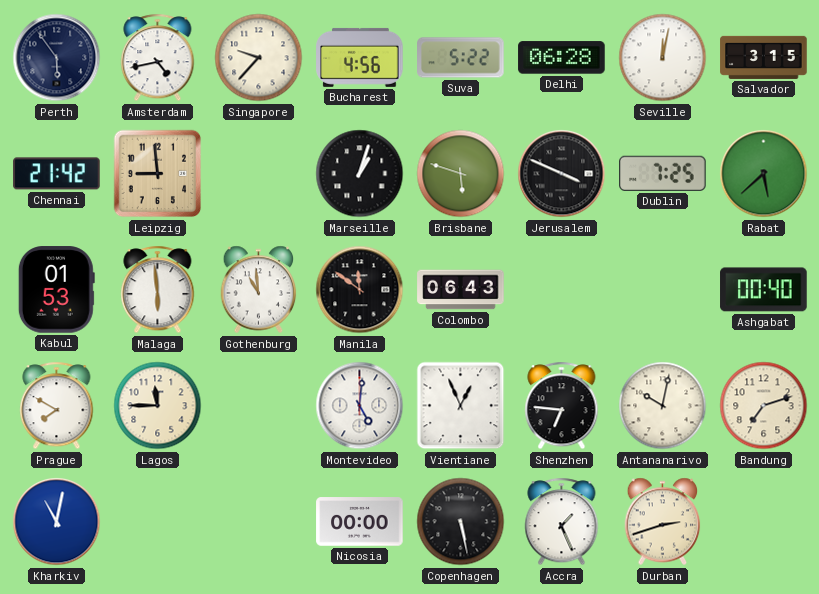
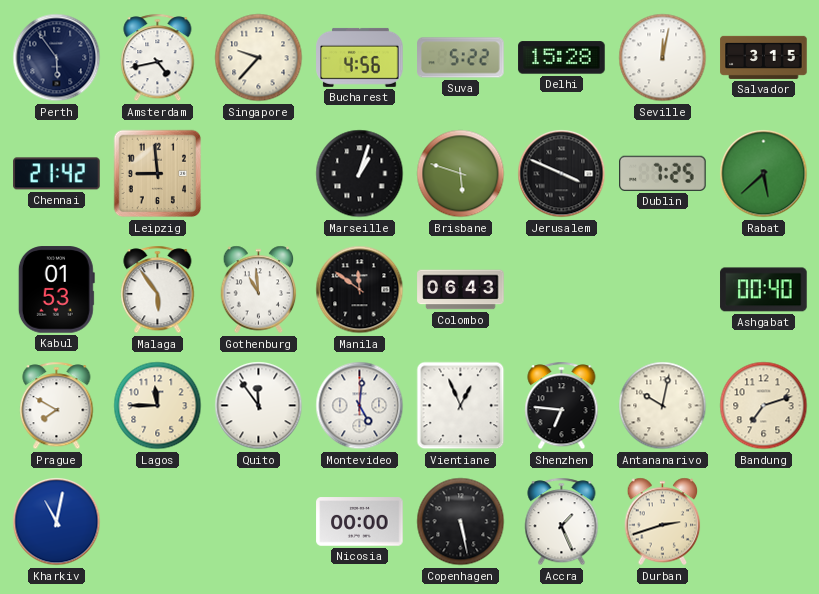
Delhi: 06:28 -> 15:28
Malaga: 5:59 -> 5:54
Quito: none -> 11:54
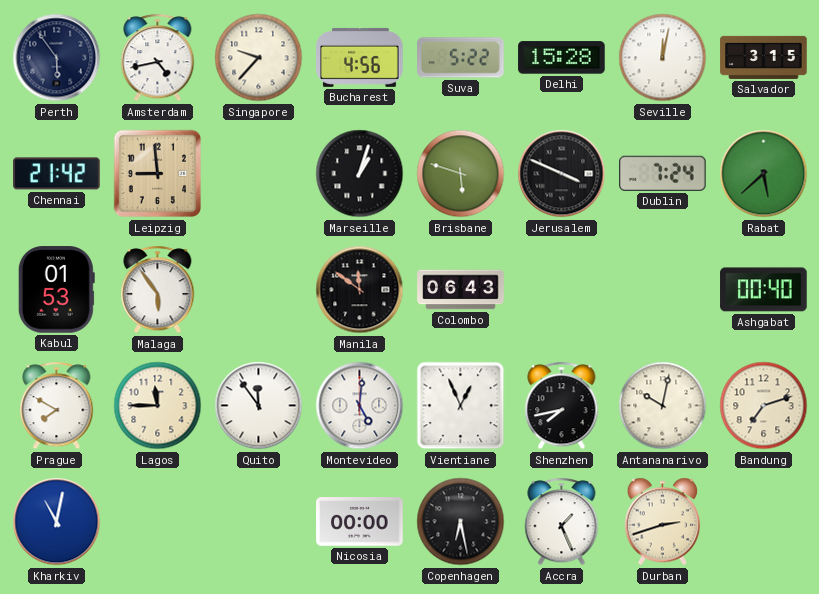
Dublin: 7:25 -> 7:24
Gothenburg: 10:59 -> none
Shenzhen: 6:46 -> 7:43
Copenhagen: 5:28 -> 6:28
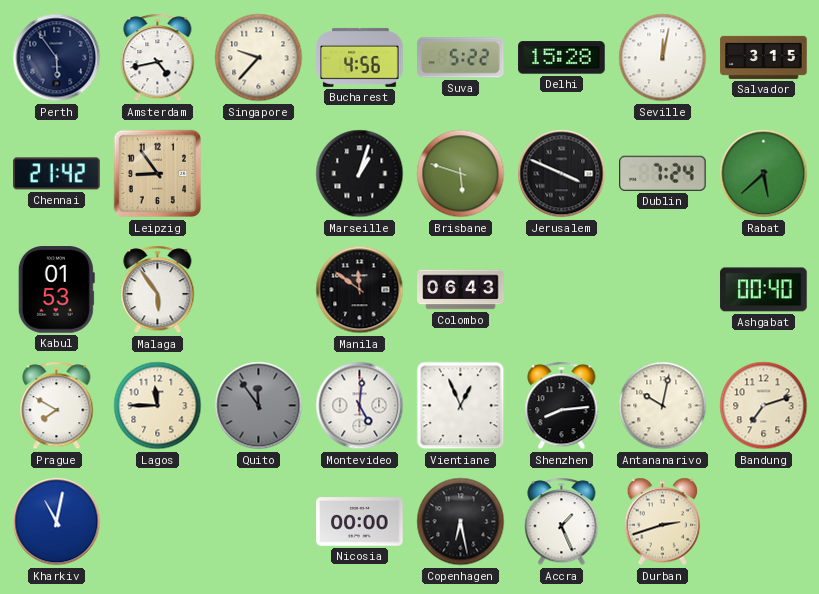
Leipzig: 8:59 -> 8:54
Quito dial: white -> grey
Shenzhen: 7:43 -> 8:14
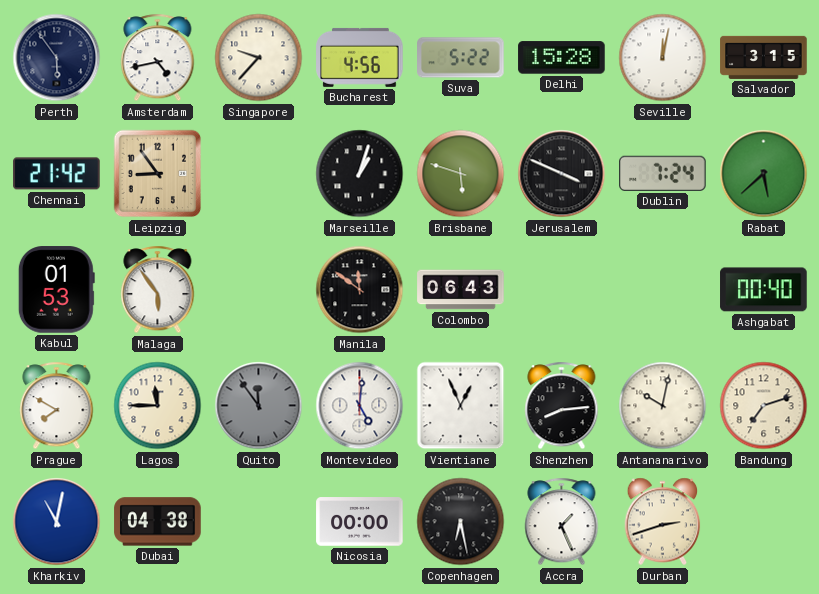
Dubai: none -> 04:38
